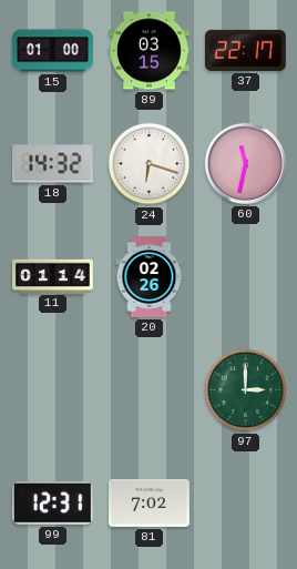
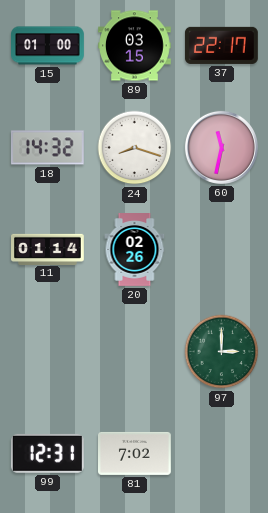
24: 6:18 -> 8:18
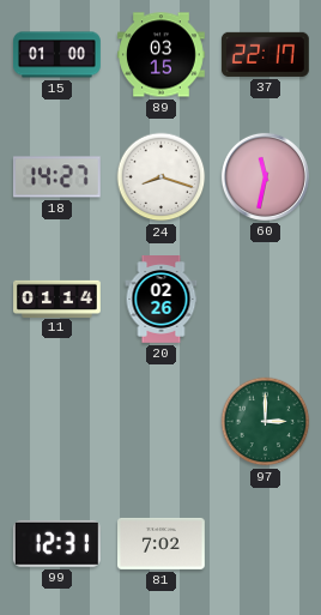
18: 14:32 -> 14:27
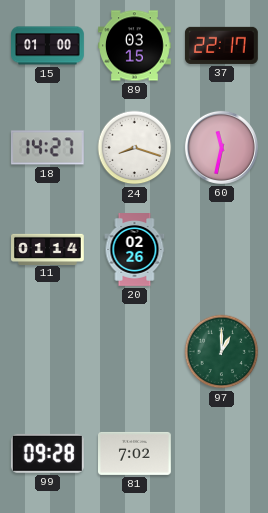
97: 3:00 -> 1:00
99: 12:31 -> 09:28
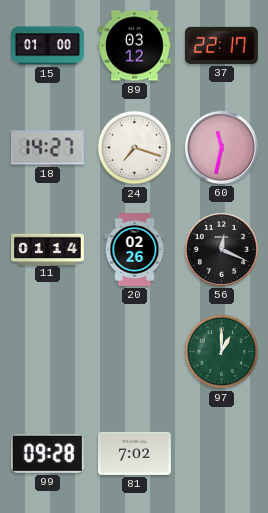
89: 03:15 -> 03:12
24: 8:18 -> 7:18
56: none -> 12:19
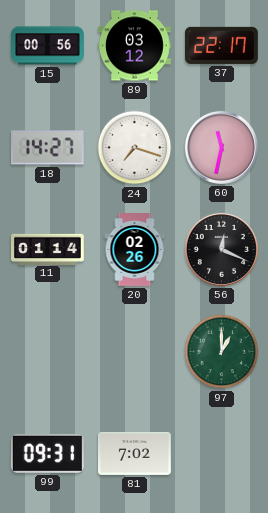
15: 01:00 -> 00:56
99: 09:28 -> 09:31
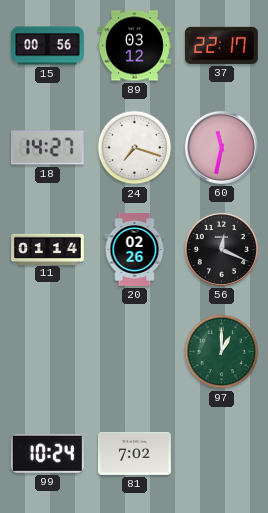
99: 09:31 -> 10:24
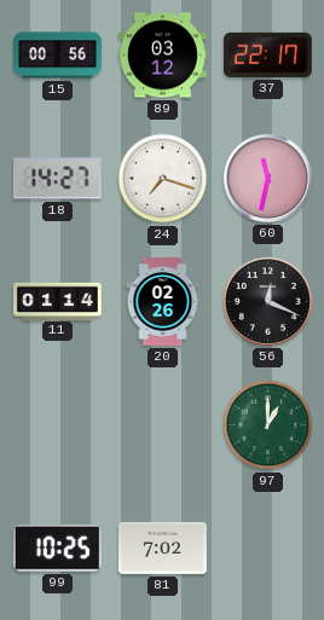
99: 10:24 -> 10:25
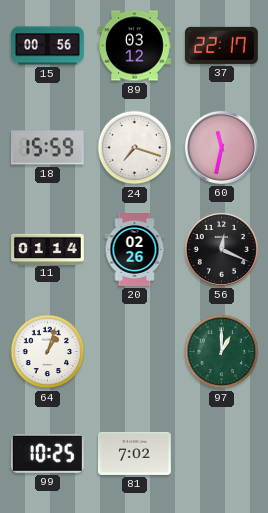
18: 14:27 -> 15:59
64: none -> 1:03
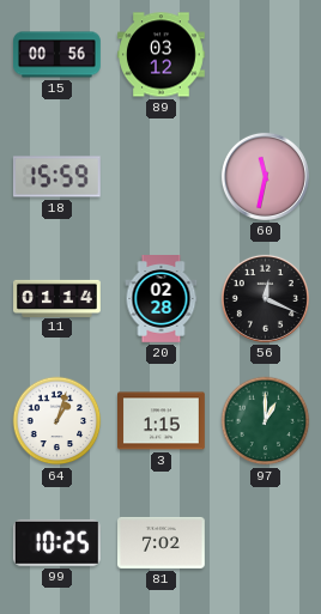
37: 22:17 -> none
24: 7:18 -> none
20: 02:26 -> 02:28
3: none -> 1:15
